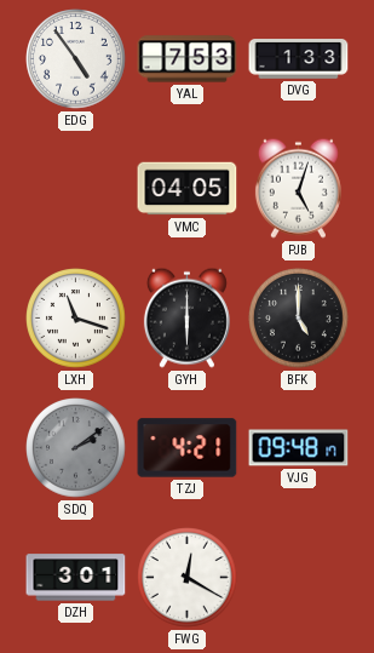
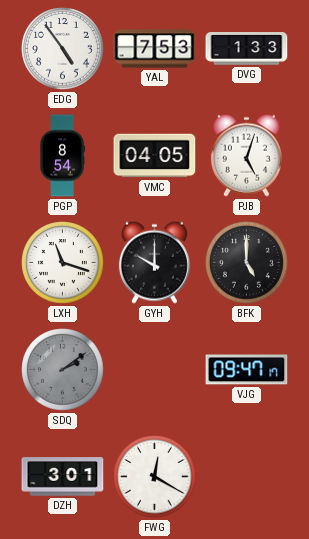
PGP: none -> 8:54
GYH: 6:00 -> 10:00
TZJ: 4:21 -> none
VJG: 09:48 -> 09:47
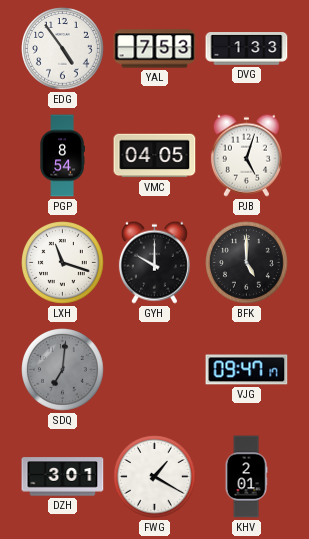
SDQ: 2:09 -> 7:01
FWG: 12:20 -> 1:20
KHV: none -> 2:01
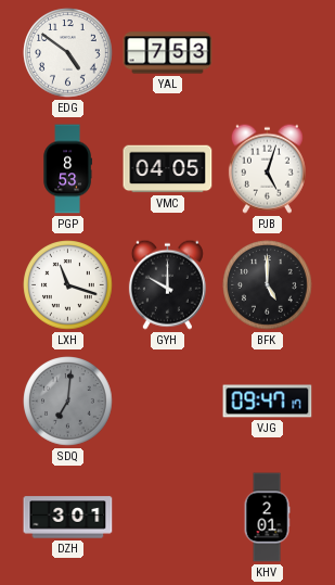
EDG: 4:54 -> 4:51
DVG: 1:33 -> none
PGP: 8:54 -> 8:53
FWG: 1:20 -> none
